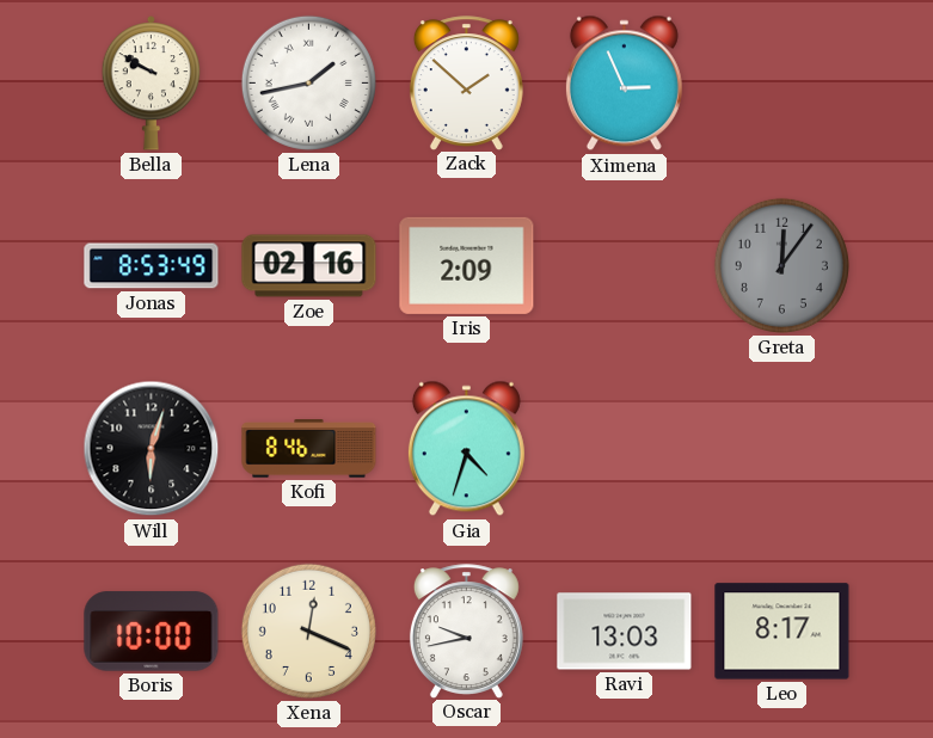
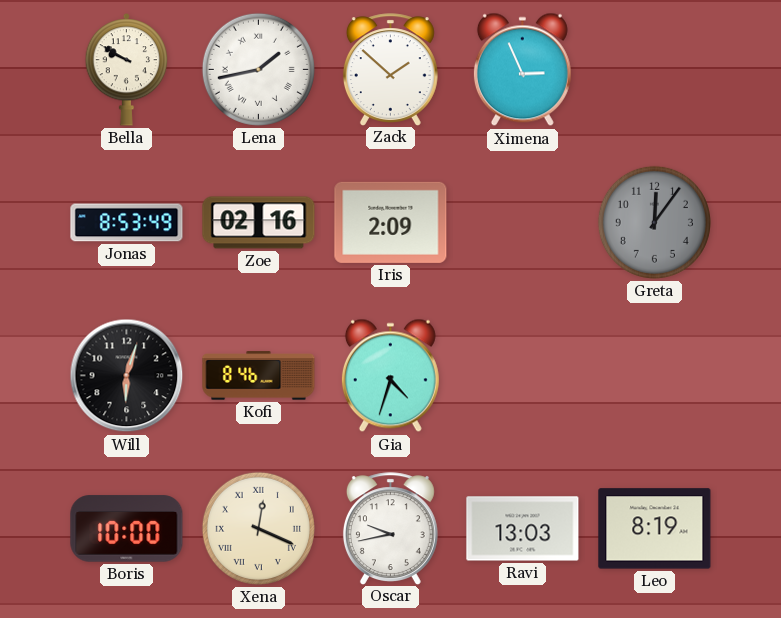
Xena numerals: Arabic -> Roman
Leo: 8:17 -> 8:19
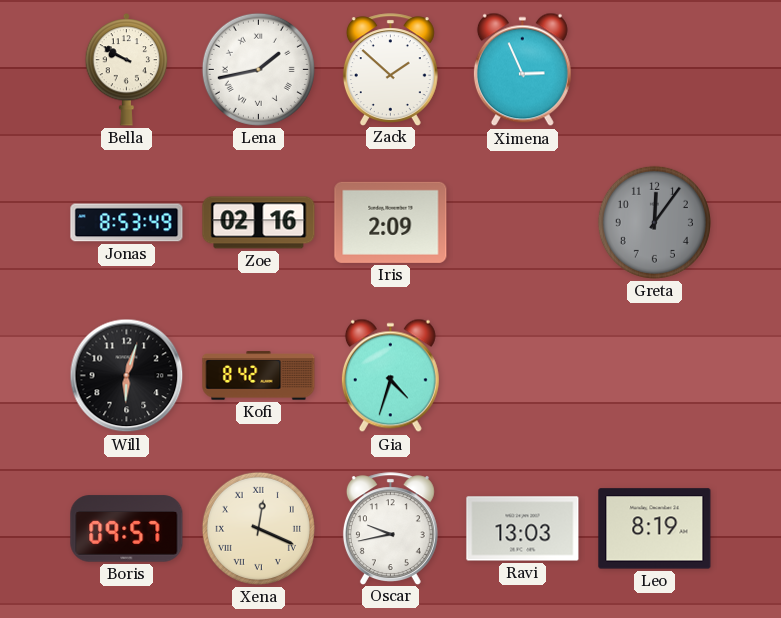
Kofi: 8:46 -> 8:42
Boris: 10:00 -> 09:57
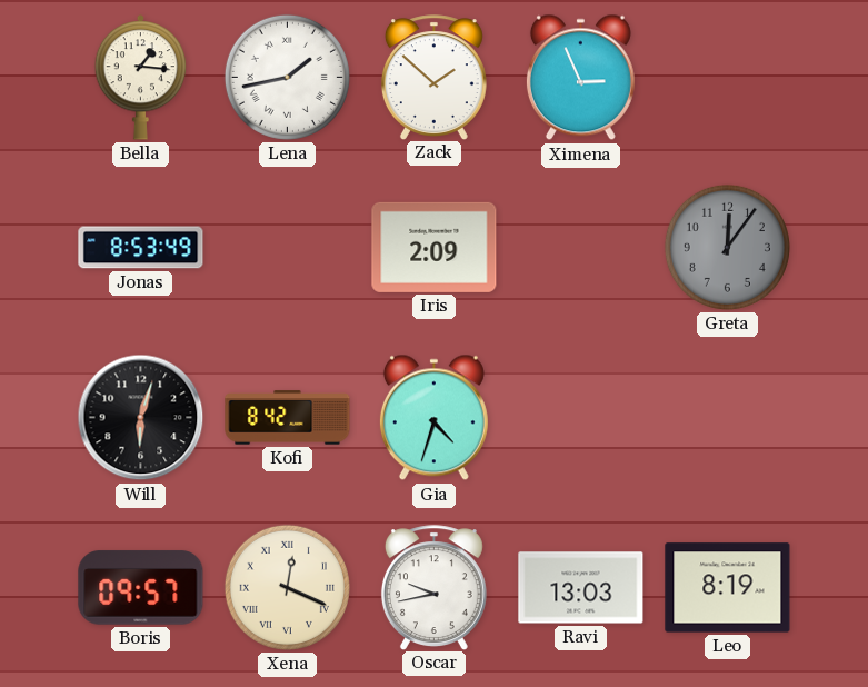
Bella: 9:50 -> 1:16
Zoe: 02:16 -> none
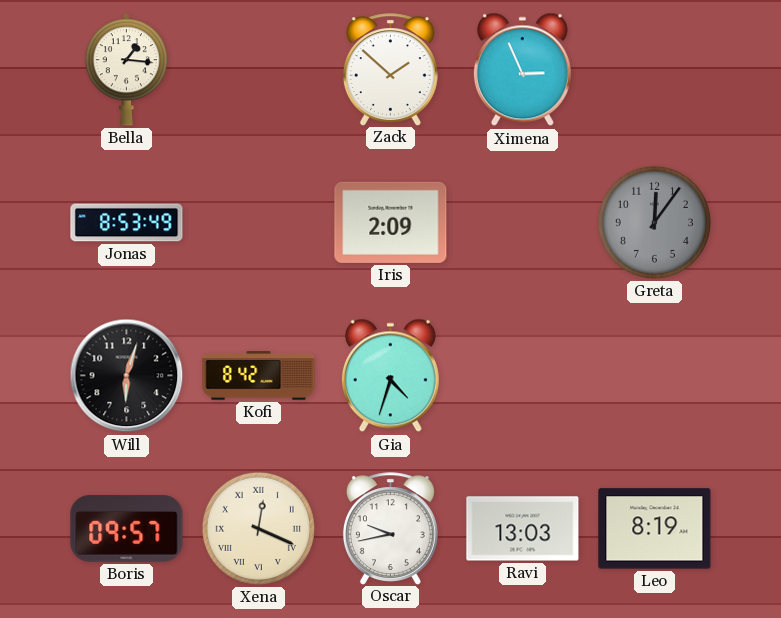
Lena: 1:43 -> none
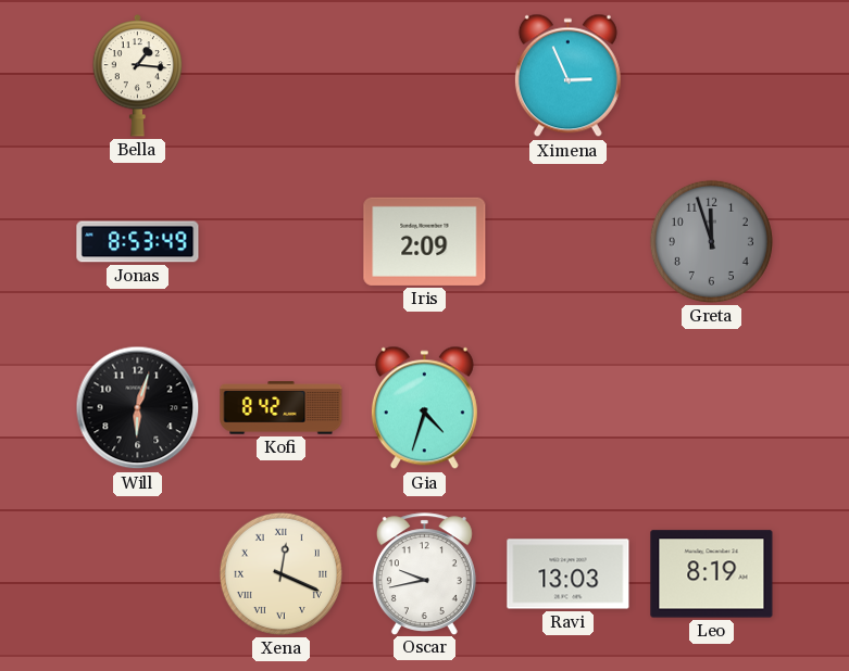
Zack: 1:52 -> none
Greta: 12:06 -> 11:57
Boris: 09:57 -> none
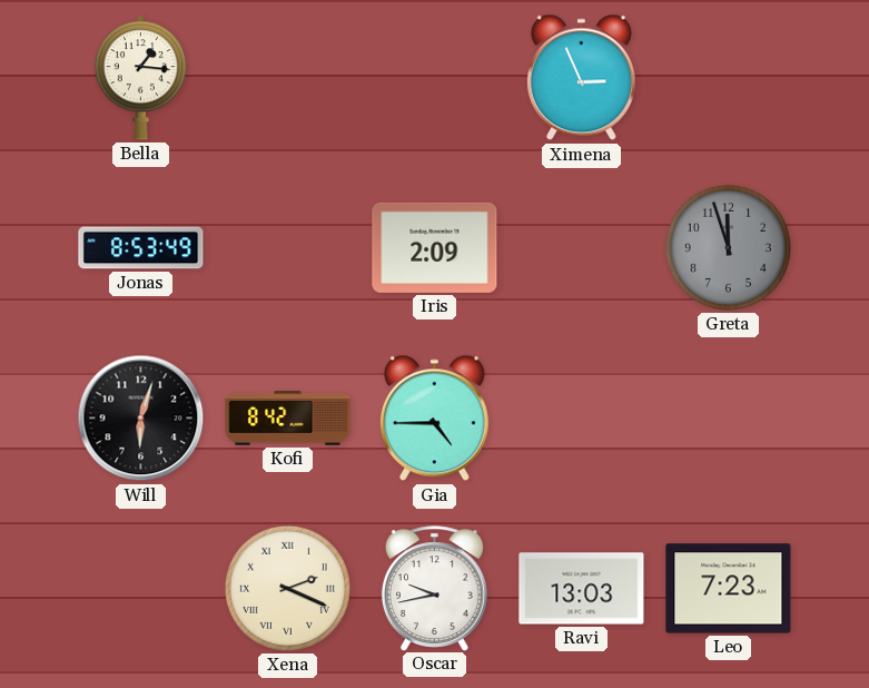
Gia: 4:33 -> 4:45
Xena: 12:19 -> 2:19
Leo: 8:19 -> 7:23
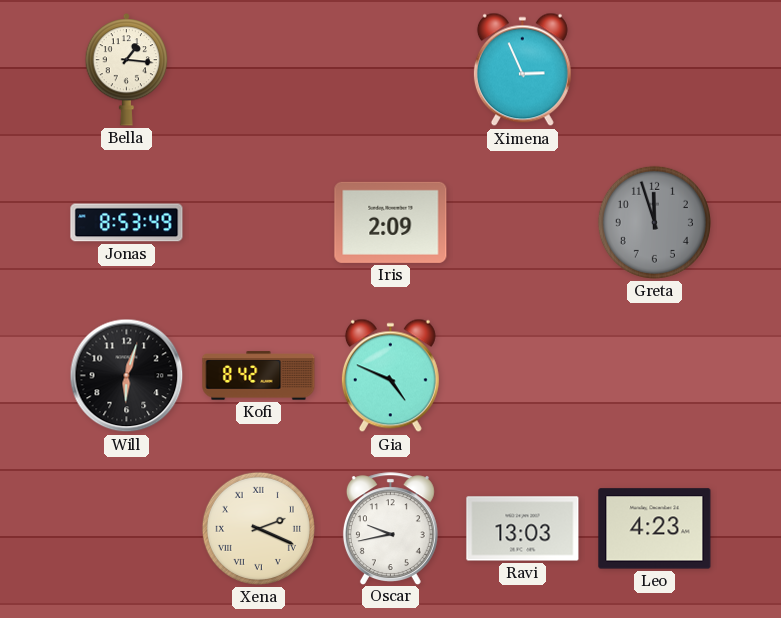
Gia: 4:45 -> 4:49
Leo: 7:23 -> 4:23
